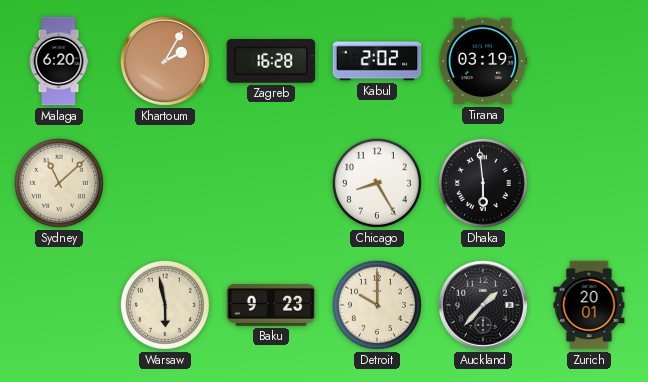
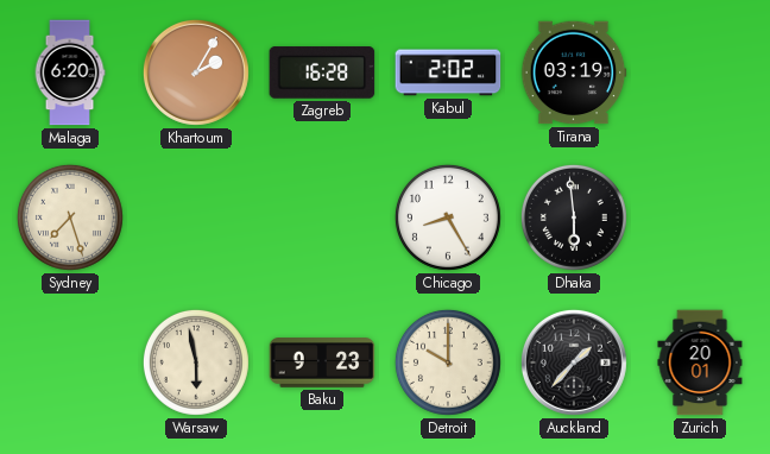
Sydney: 11:08 -> 7:27
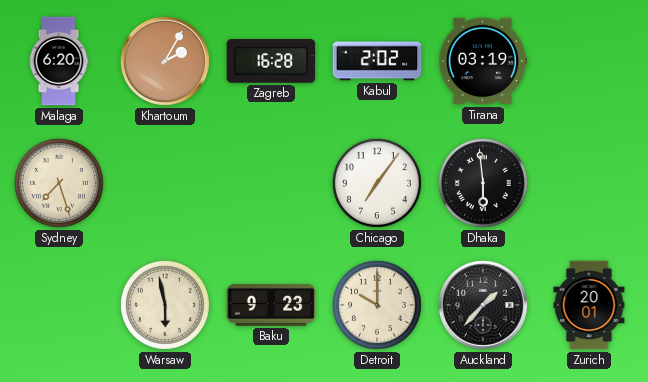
Chicago: 8:25 -> 7:06
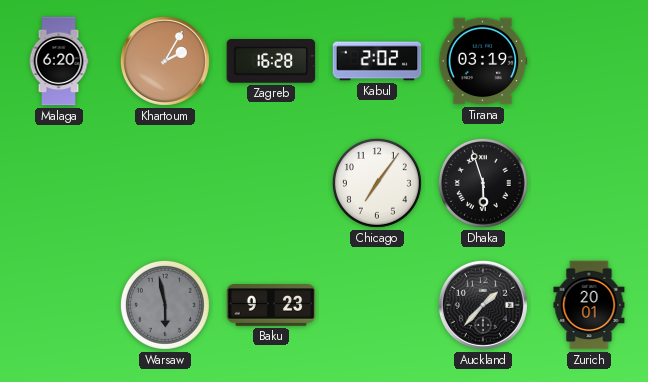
Sydney: 7:27 -> none
Dhaka: 5:59 -> 5:57
Warsaw dial: cream -> grey
Detroit: 10:00 -> none
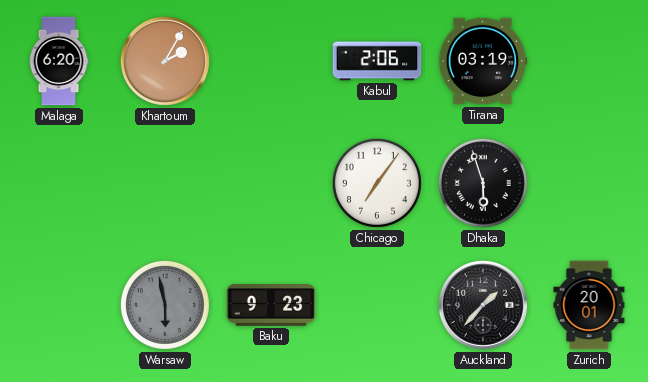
Zagreb: 16:28 -> none
Kabul: 2:02 -> 2:06
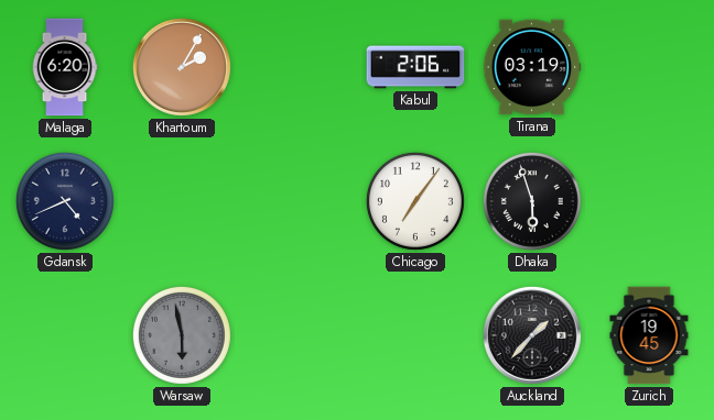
Gdansk: none -> 4:41
Baku: 9:23 -> none
Zurich: 20:01 -> 19:45
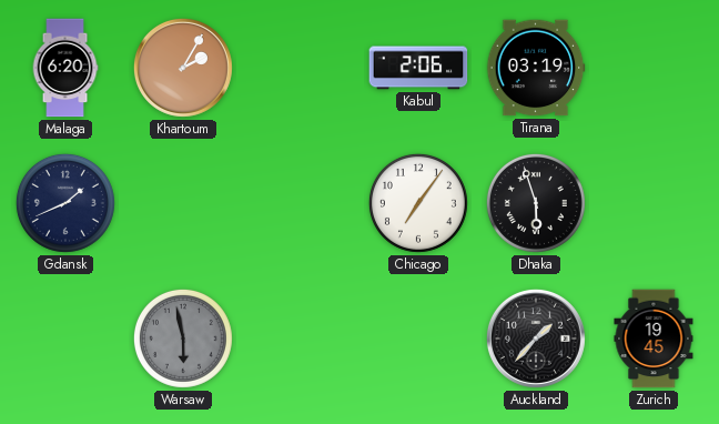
Gdansk: 4:41 -> 1:41
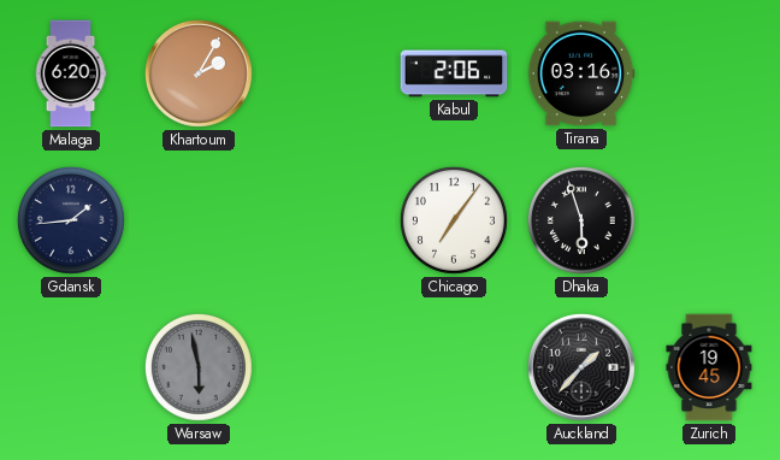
Tirana: 03:19 -> 03:16
Gdansk: 1:41 -> 1:44
